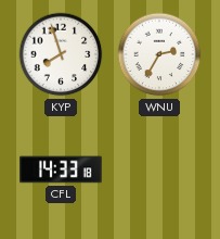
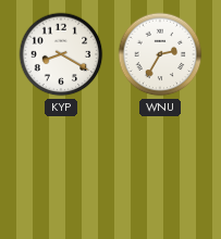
KYP: 7:57 -> 8:20
CFL: 14:33 -> none
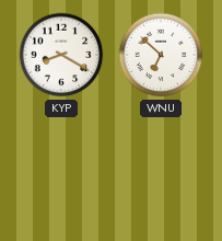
WNU: 2:35 -> 6:52
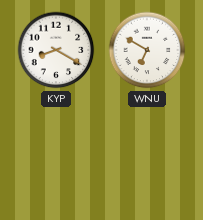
WNU: 6:52 -> 6:50
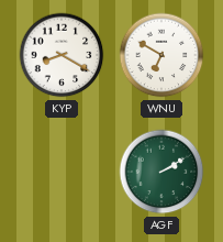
AGF: none -> 2:10
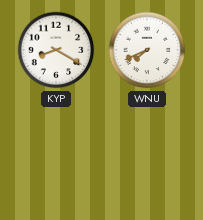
WNU: 6:50 -> 7:41
AGF: 2:10 -> none
